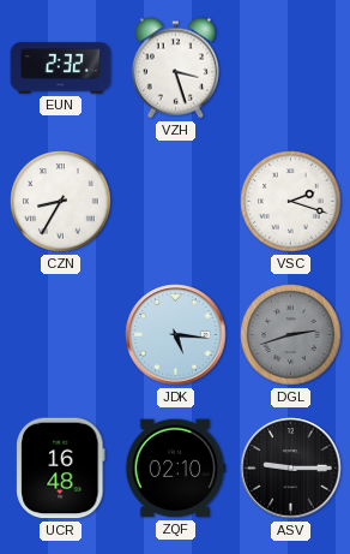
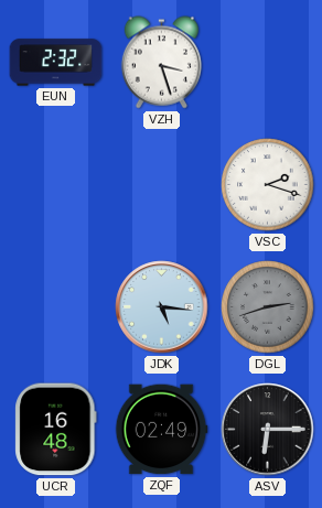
CZN: 8:35 -> none
ZQF: 02:10 -> 02:49
ASV: 9:15 -> 6:15
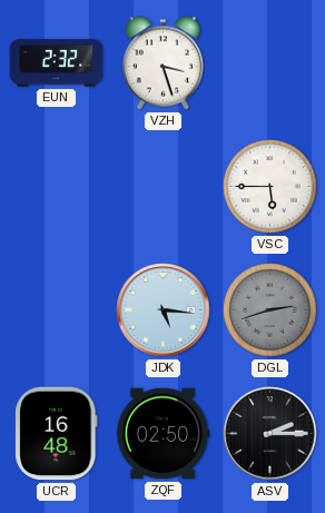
VSC: 2:18 -> 5:45
ZQF: 02:49 -> 02:50
ASV: 6:15 -> 2:15
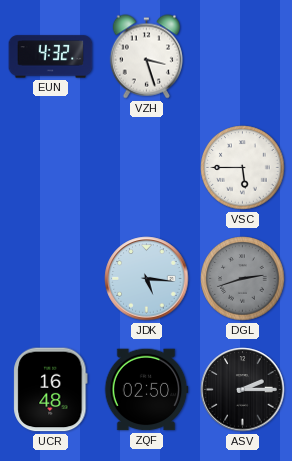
EUN: 2:32 -> 4:32
